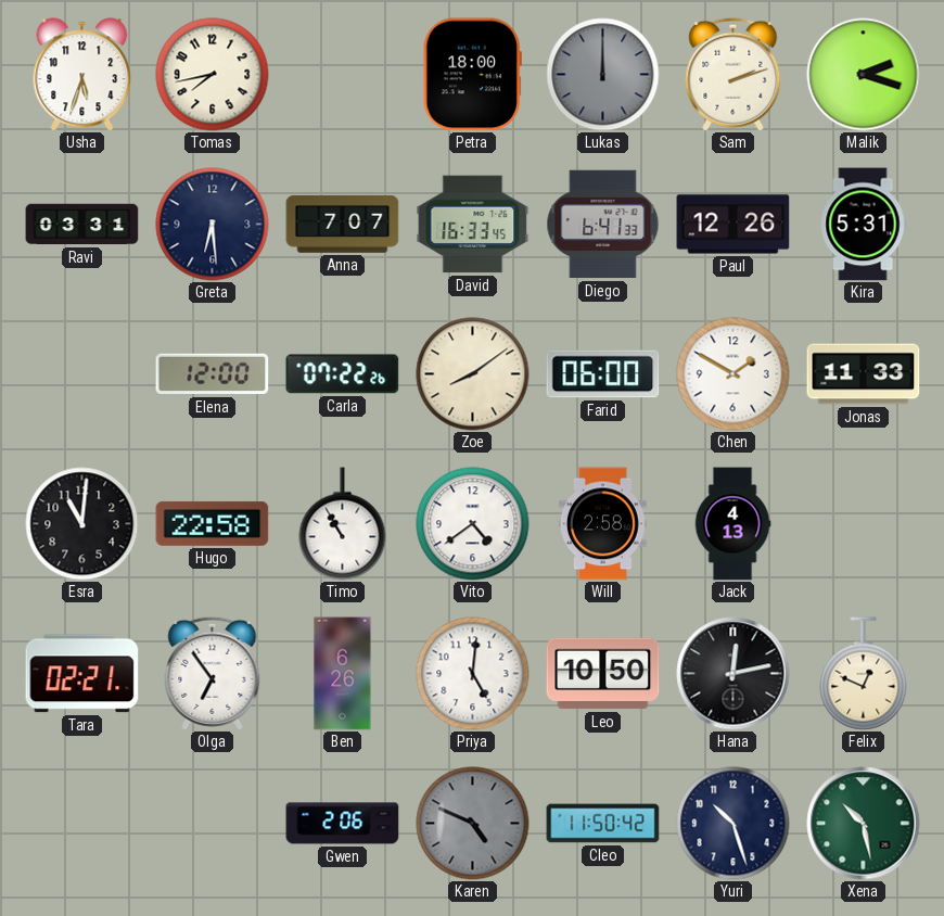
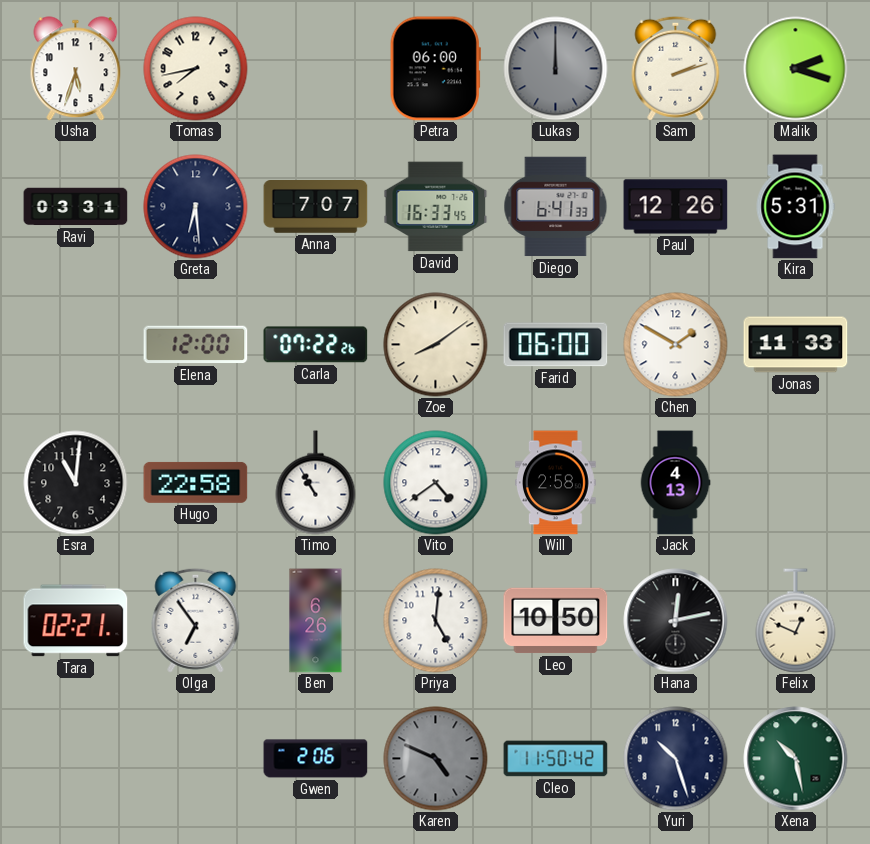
Petra: 18:00 -> 06:00
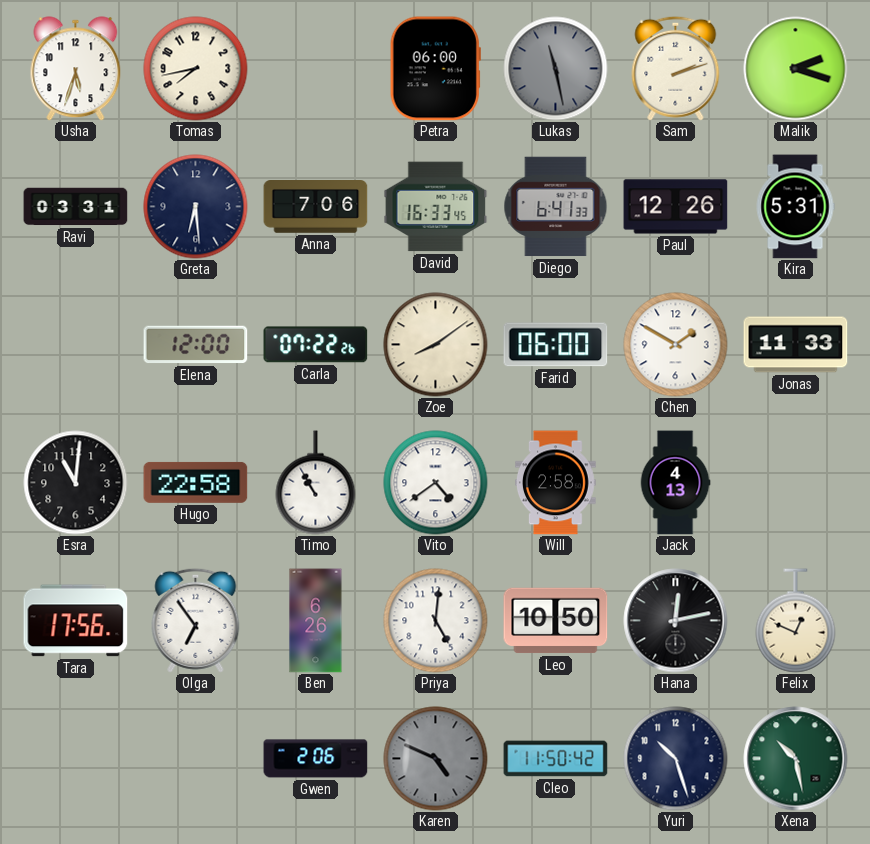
Lukas: 12:00 -> 11:28
Anna: 7:07 -> 7:06
Tara: 02:21 -> 17:56
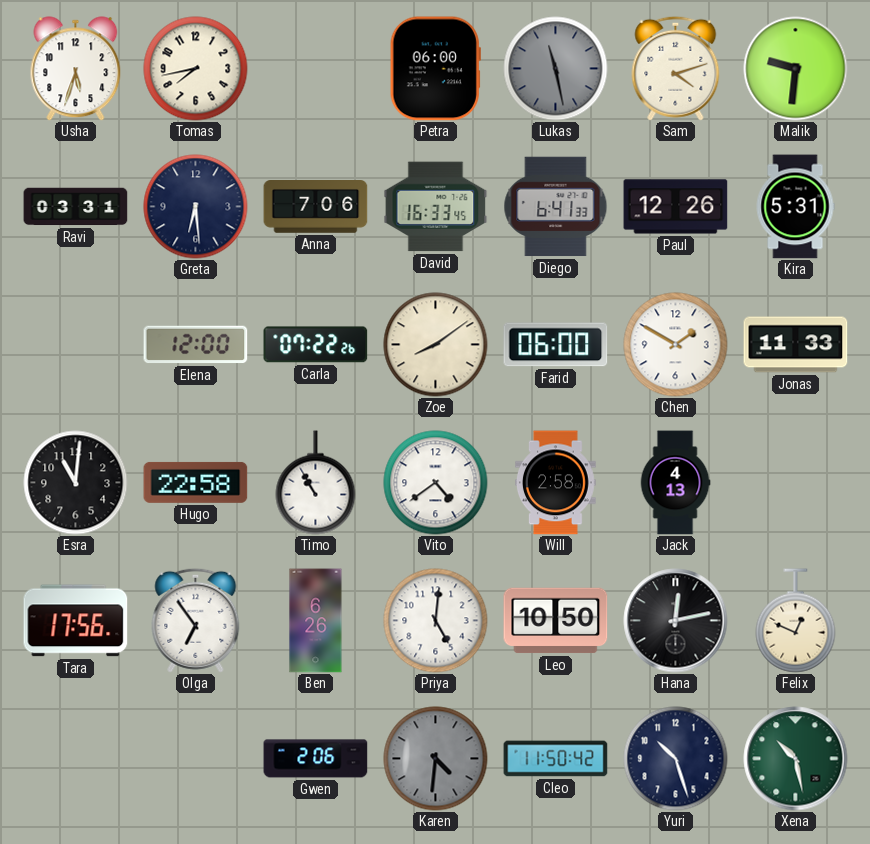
Sam: 2:12 -> 4:12
Malik: 2:18 -> 9:31
Karen: 4:49 -> 4:31
